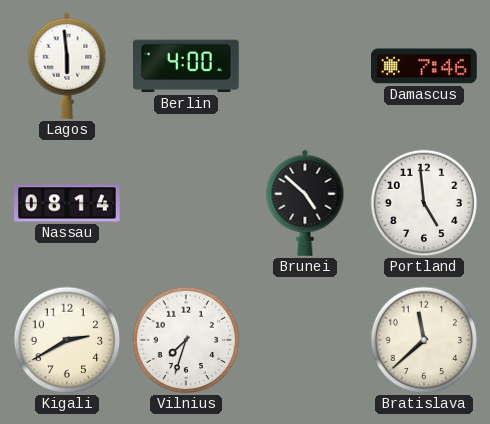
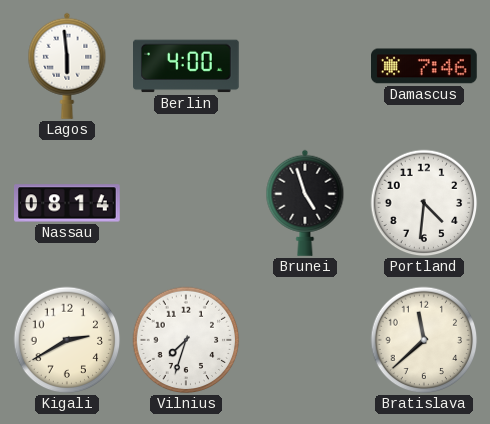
Brunei: 4:52 -> 4:57
Portland: 4:59 -> 4:31
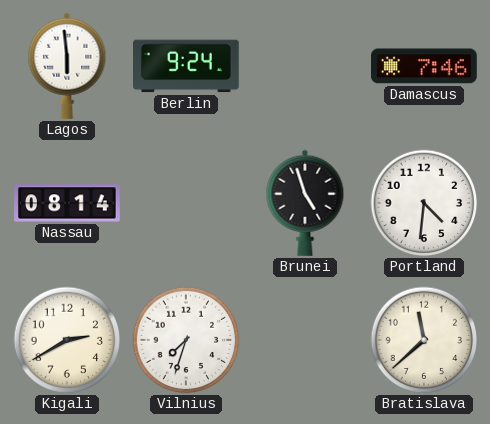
Berlin: 4:00 -> 9:24
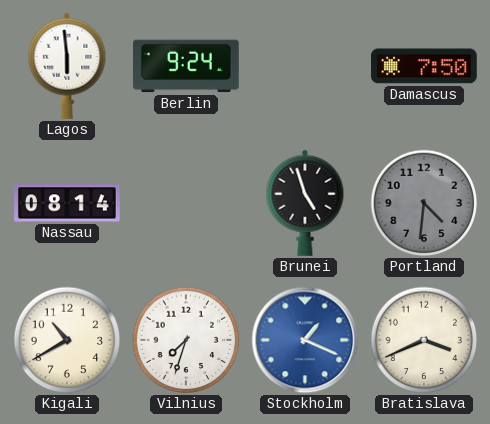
Damascus: 7:46 -> 7:50
Portland dial: white -> grey
Kigali: 2:40 -> 10:40
Stockholm: none -> 1:19
Bratislava: 11:38 -> 3:41
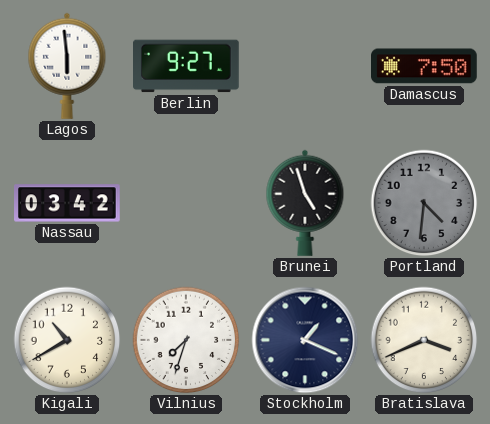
Berlin: 9:24 -> 9:27
Nassau: 08:14 -> 03:42
Stockholm dial: blue -> navy
